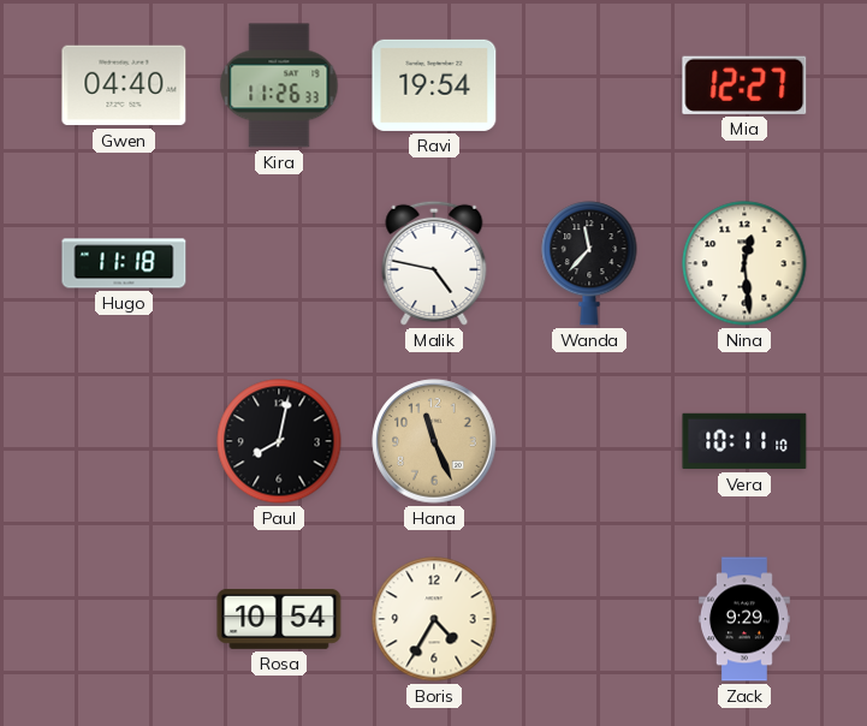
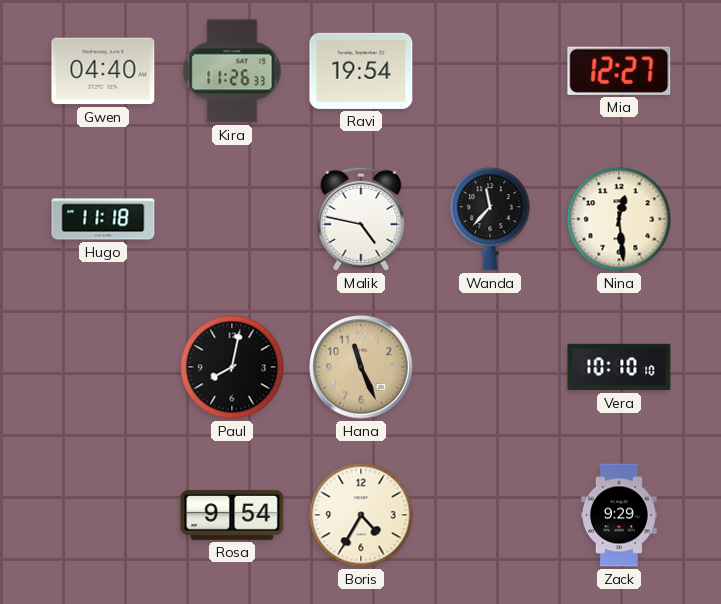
Vera: 10:11 -> 10:10
Rosa: 10:54 -> 9:54
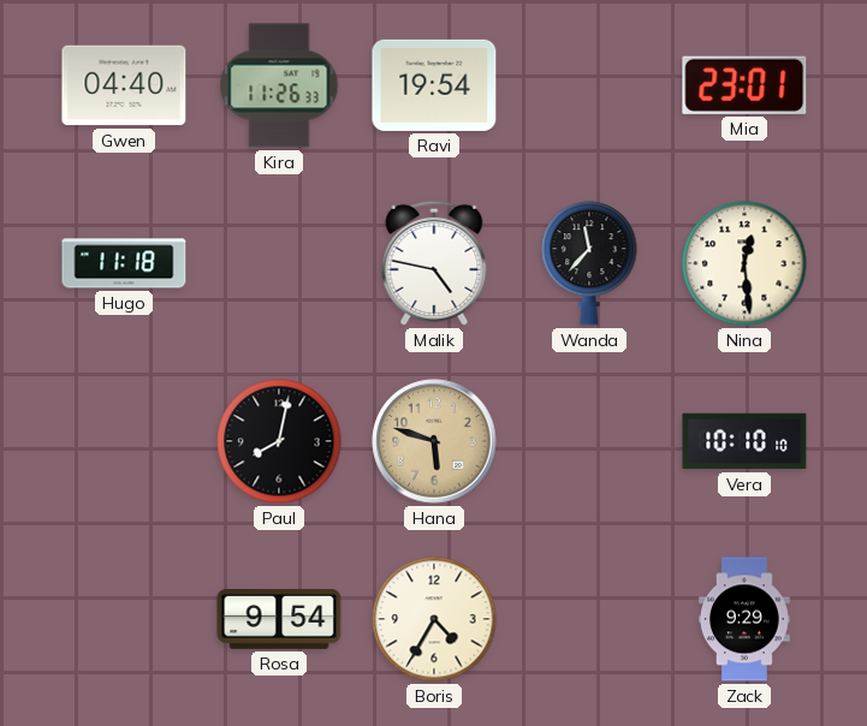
Mia: 12:27 -> 23:01
Hana: 11:26 -> 5:48
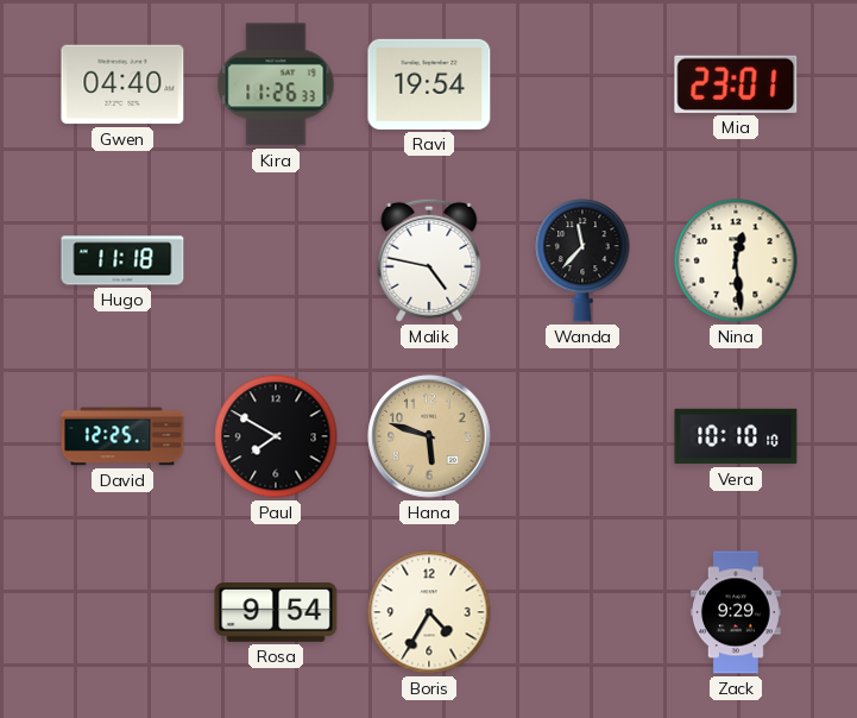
David: none -> 12:25
Paul: 8:02 -> 7:50
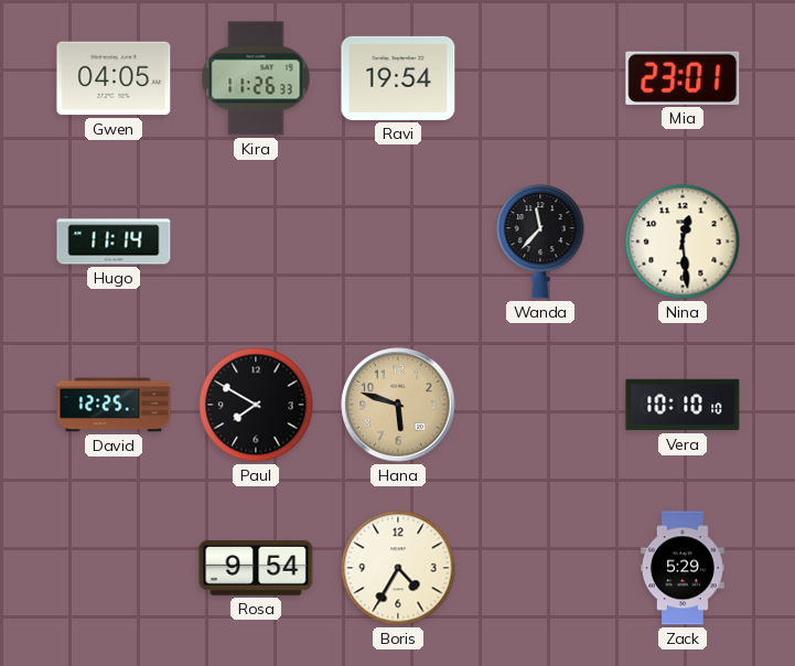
Gwen: 04:40 -> 04:05
Hugo: 11:18 -> 11:14
Malik: 4:47 -> none
Zack: 9:29 -> 5:29
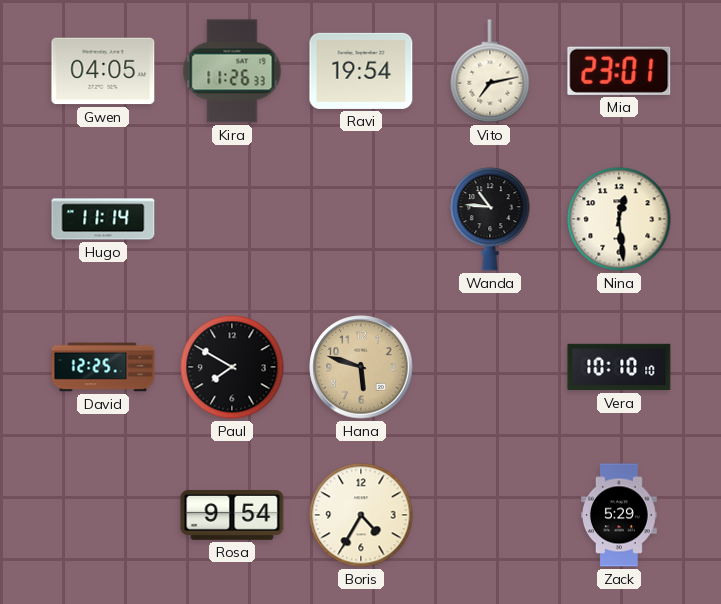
Vito: none -> 7:13
Wanda: 11:37 -> 10:46
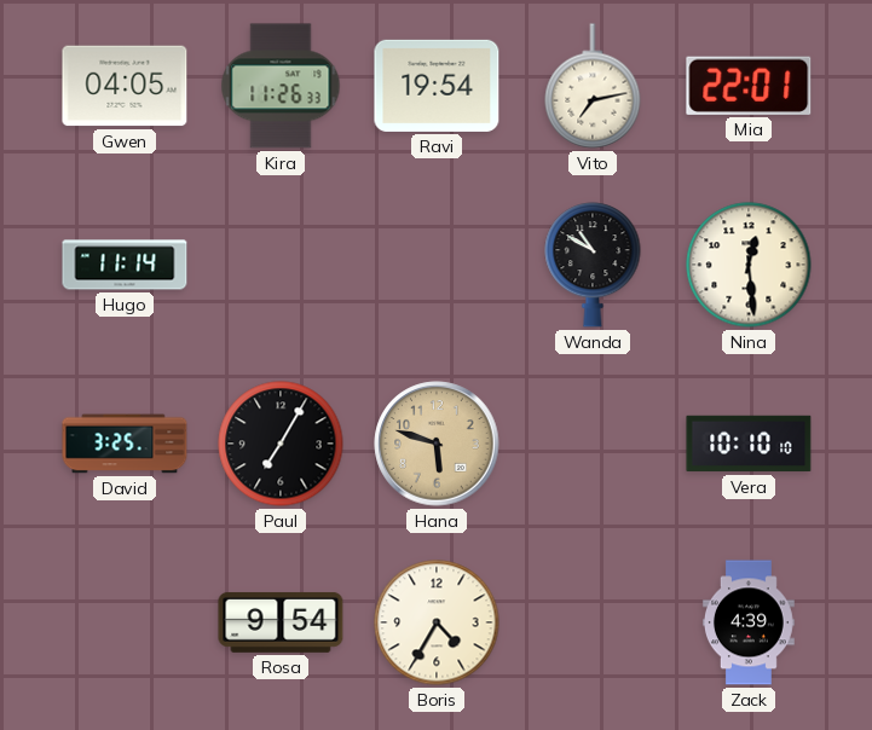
Mia: 23:01 -> 22:01
Wanda: 10:46 -> 10:50
David: 12:25 -> 3:25
Paul: 7:50 -> 7:05
Zack: 5:29 -> 4:39
